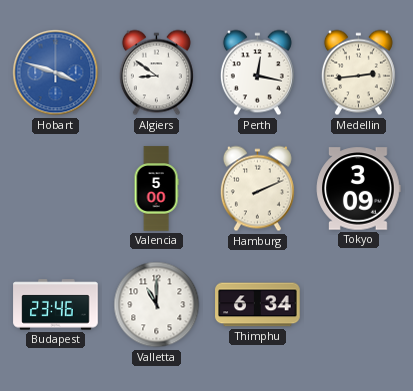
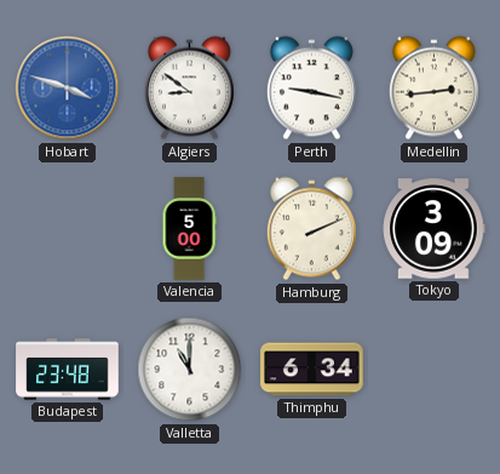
Perth: 12:17 -> 9:17
Budapest: 23:46 -> 23:48
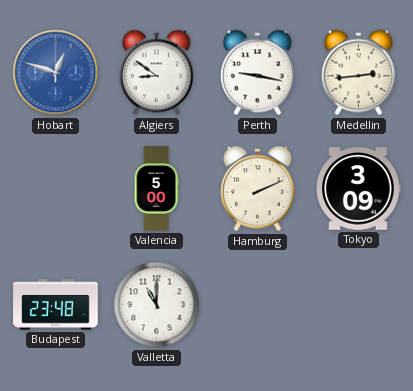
Hobart: 3:48 -> 12:48
Thimphu: 6:34 -> none
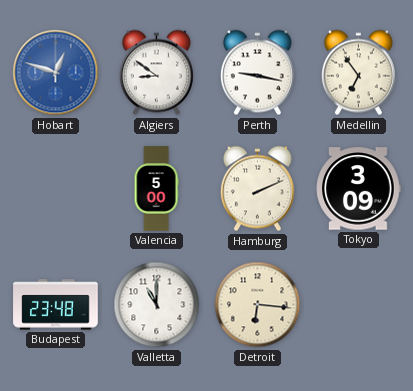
Medellin: 2:44 -> 6:54
Detroit: none -> 6:16
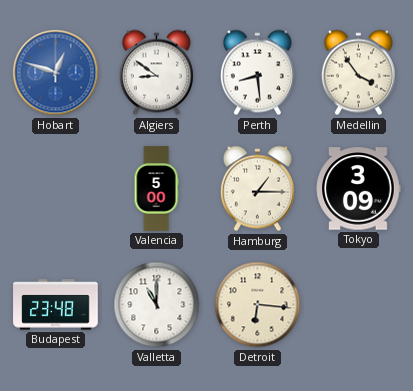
Perth: 9:17 -> 8:29
Medellin: 6:54 -> 3:54
Hamburg: 2:11 -> 1:15
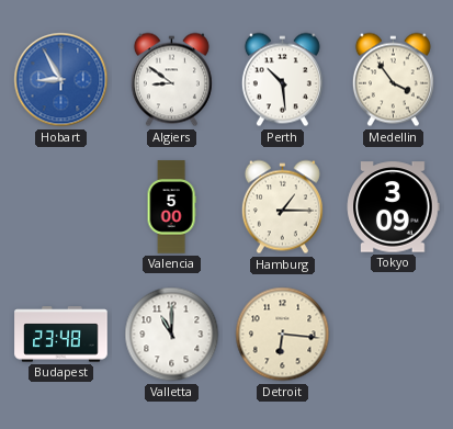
Hobart: 12:48 -> 8:55
Perth: 8:29 -> 10:29
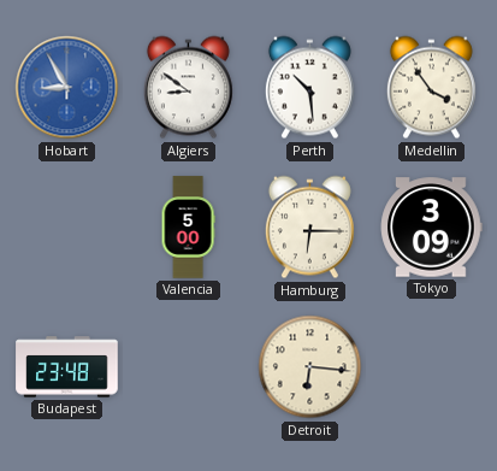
Hamburg: 1:15 -> 6:15
Valletta: 11:00 -> none
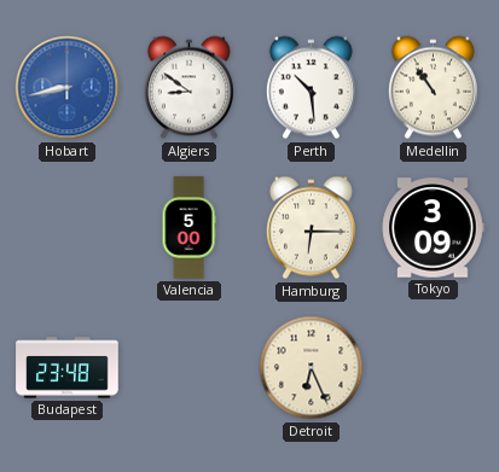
Hobart: 8:55 -> 8:43
Medellin: 3:54 -> 10:54
Detroit: 6:16 -> 6:26
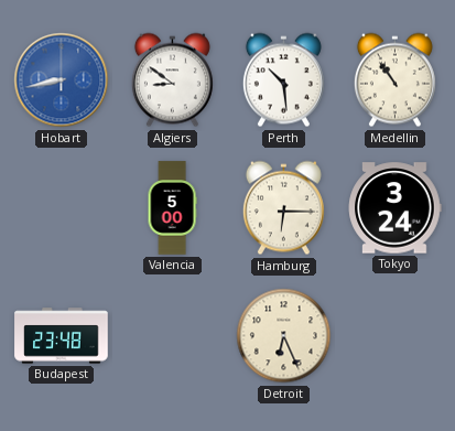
Tokyo: 3:09 -> 3:24
